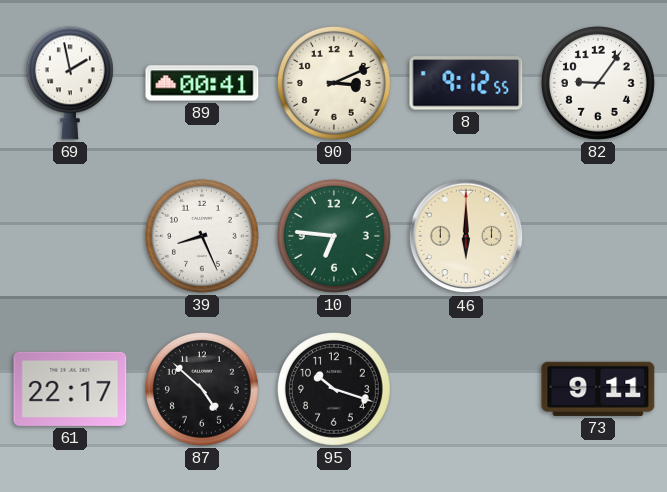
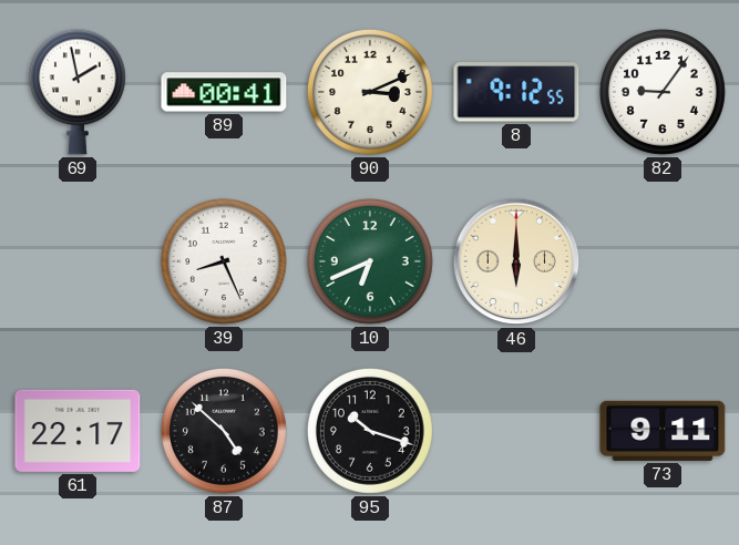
10: 6:46 -> 6:41
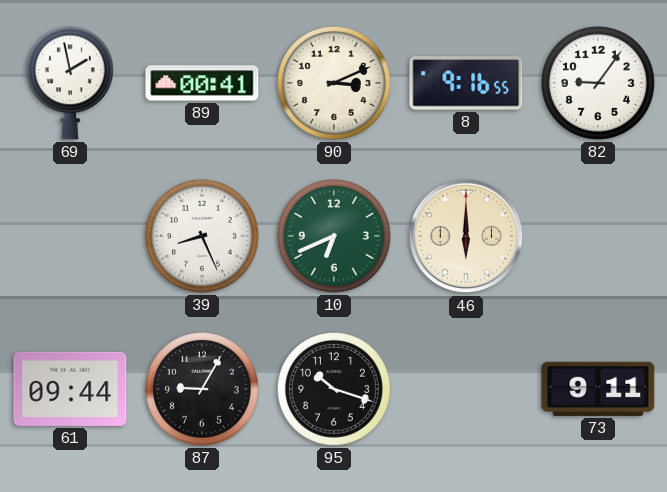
8: 9:12 -> 9:16
61: 22:17 -> 09:44
87: 4:52 -> 9:05
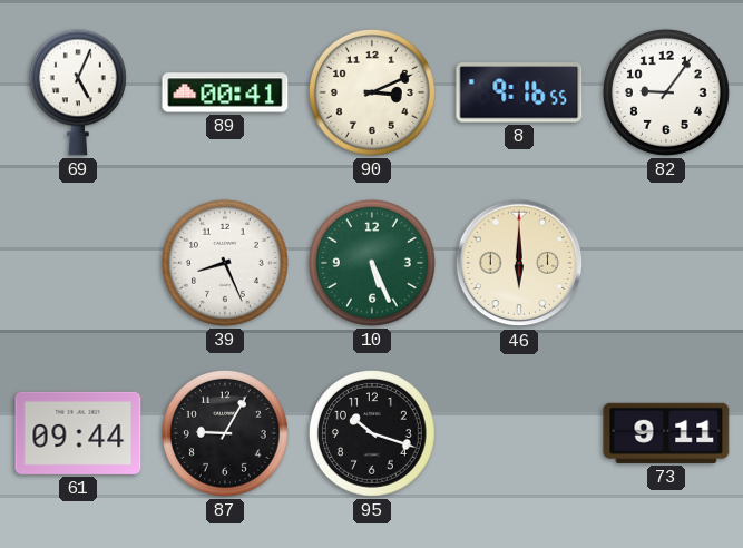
69: 1:58 -> 5:04
10: 6:41 -> 5:26
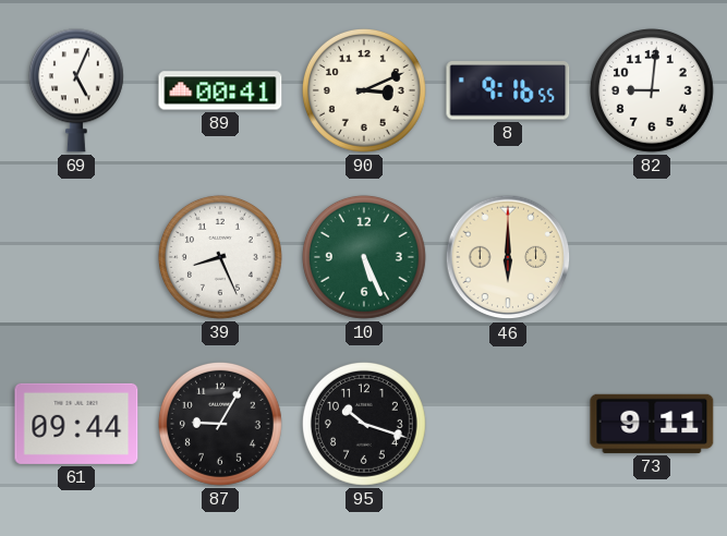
82: 9:06 -> 9:01
